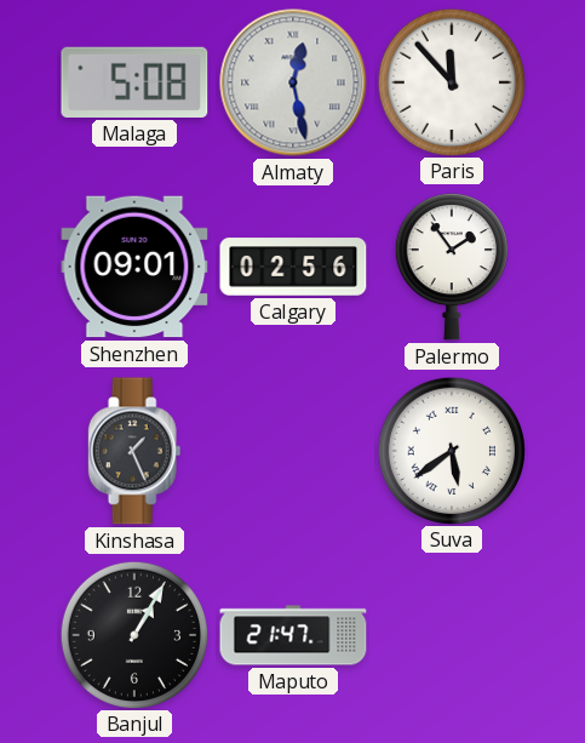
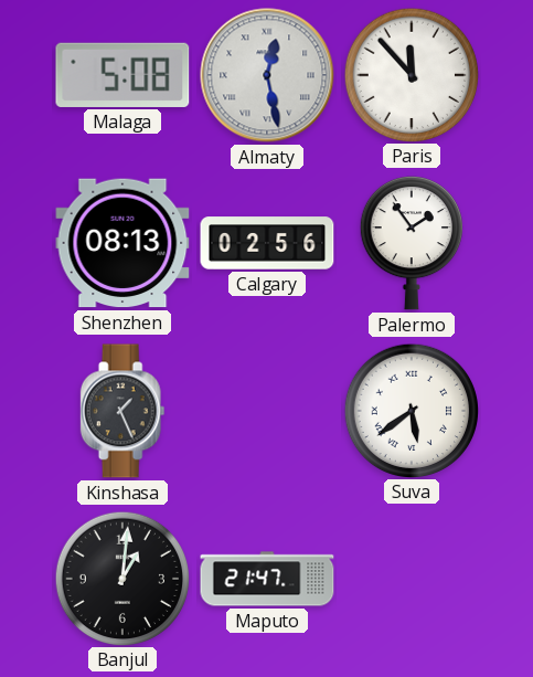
Shenzhen: 09:01 -> 08:13
Banjul: 1:05 -> 1:01
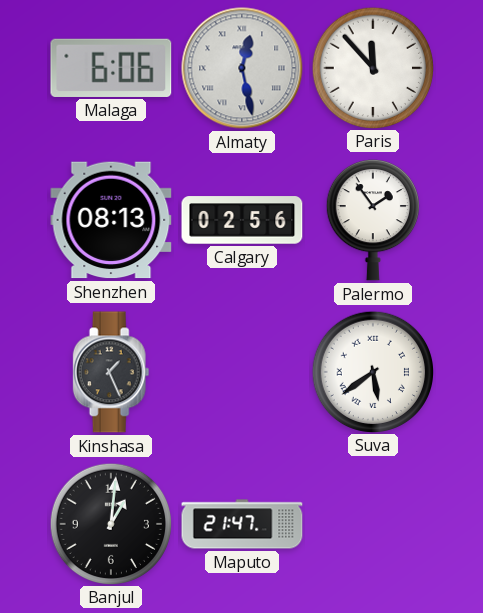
Malaga: 5:08 -> 6:06
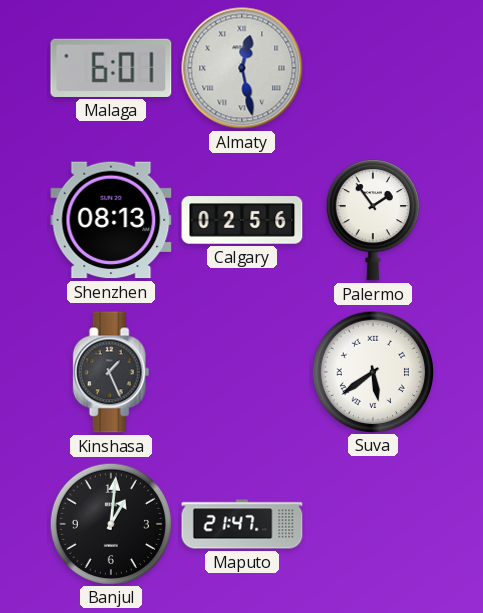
Malaga: 6:06 -> 6:01
Paris: 11:53 -> none
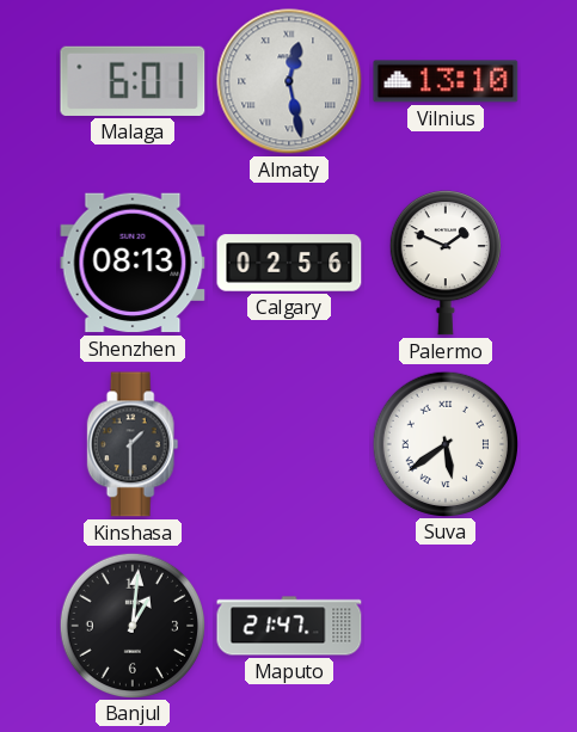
Vilnius: none -> 13:10
Palermo: 1:54 -> 1:49
Kinshasa: 1:26 -> 1:30
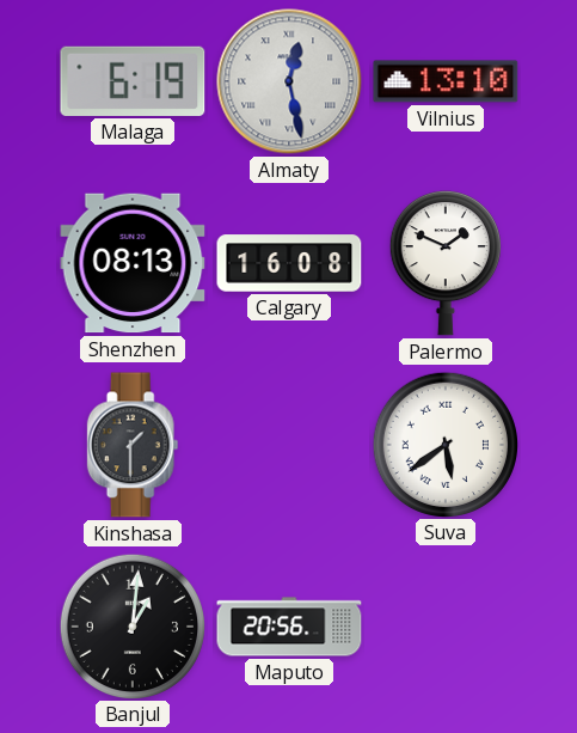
Malaga: 6:01 -> 6:19
Calgary: 02:56 -> 16:08
Maputo: 21:47 -> 20:56
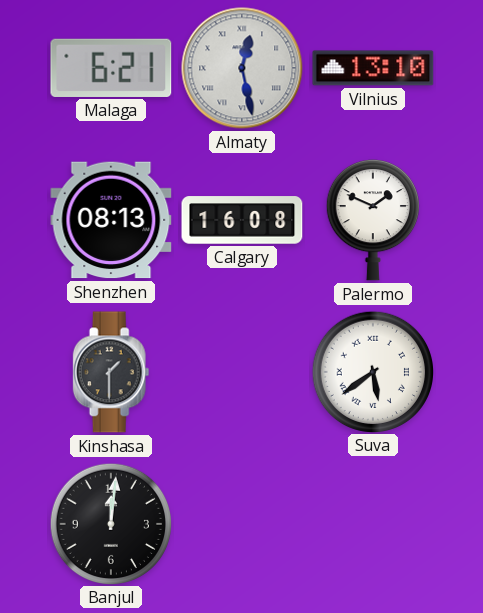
Malaga: 6:19 -> 6:21
Banjul: 1:01 -> 12:01
Maputo: 20:56 -> none
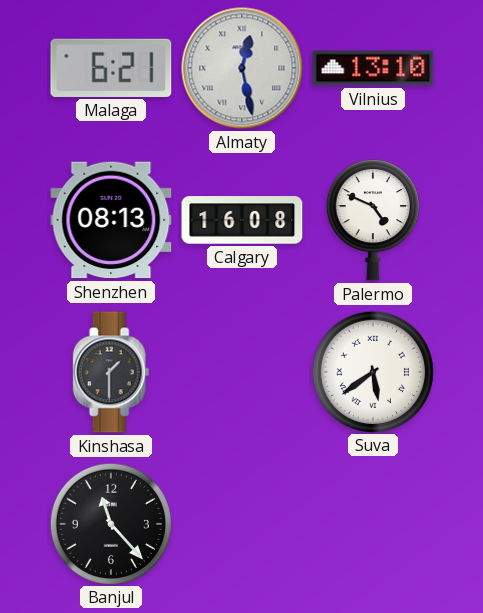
Palermo: 1:49 -> 4:49
Banjul: 12:01 -> 11:23
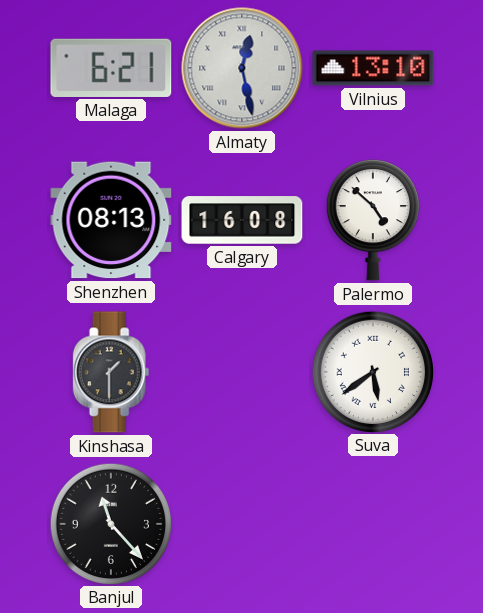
Palermo: 4:49 -> 4:52
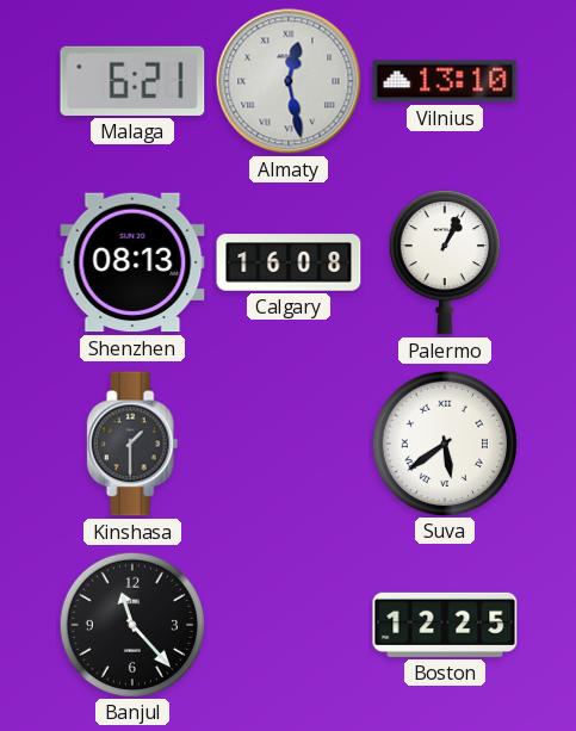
Palermo: 4:52 -> 1:04
Boston: none -> 12:25
